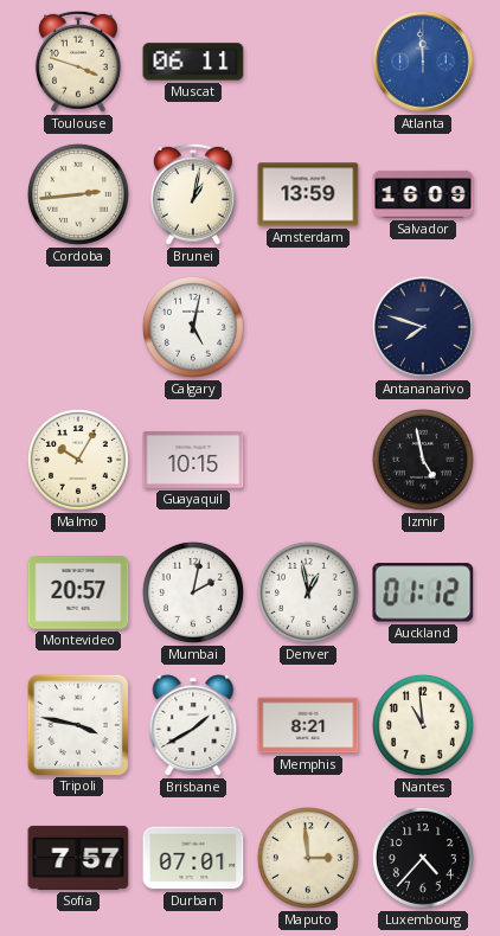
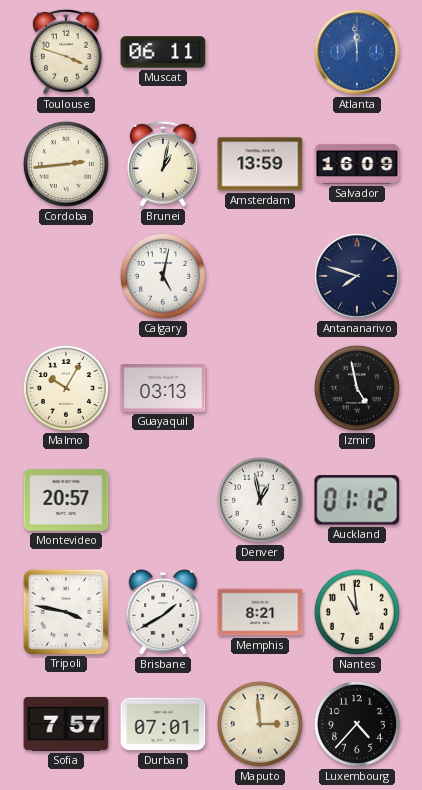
Guayaquil: 10:15 -> 03:13
Mumbai: 2:02 -> none
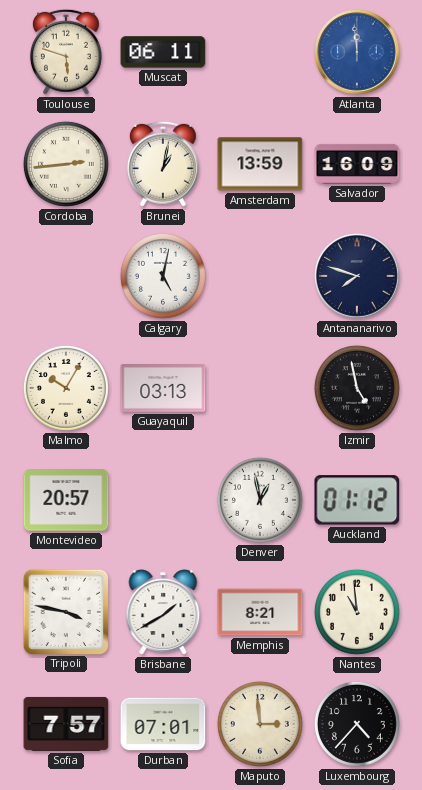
Toulouse: 3:48 -> 5:48
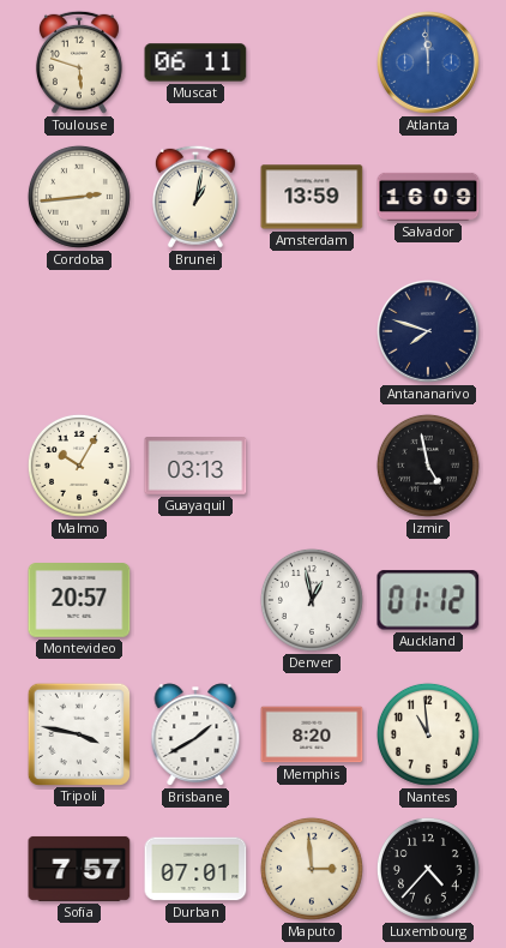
Calgary: 5:02 -> none
Memphis: 8:21 -> 8:20
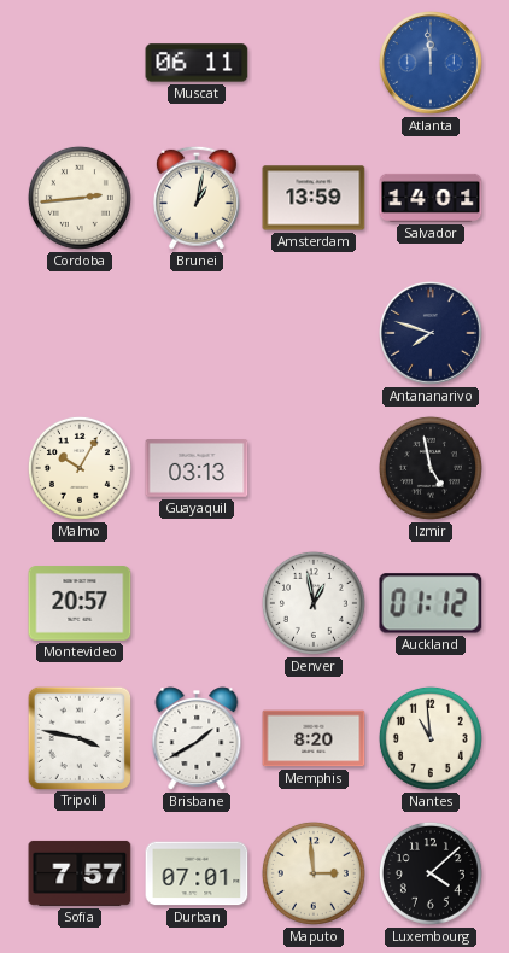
Toulouse: 5:48 -> none
Salvador: 16:09 -> 14:01
Luxembourg: 4:37 -> 4:08
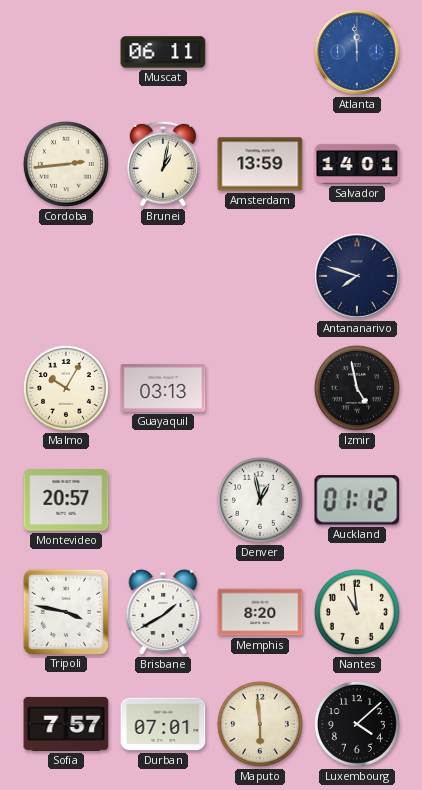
Maputo: 2:59 -> 5:59
